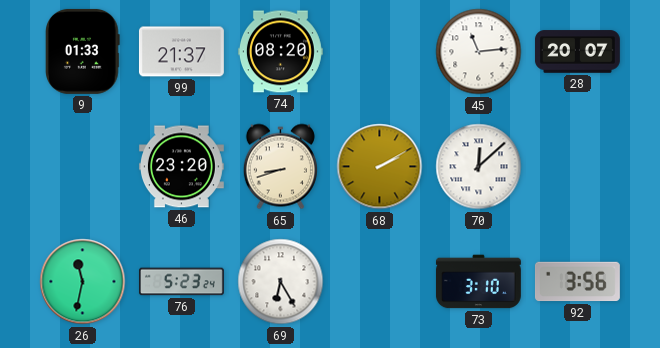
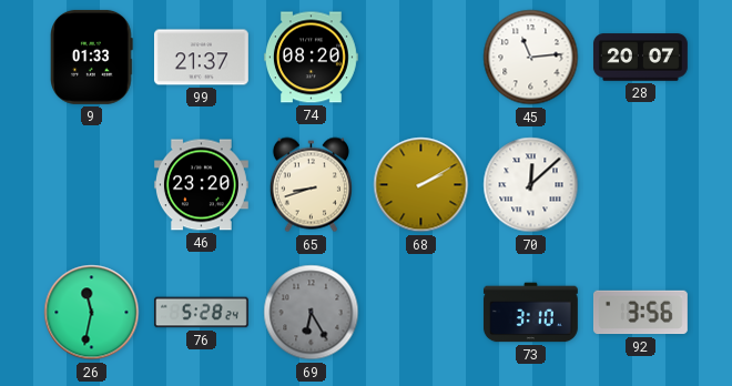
76: 5:23 -> 5:28
69 dial: white -> grey
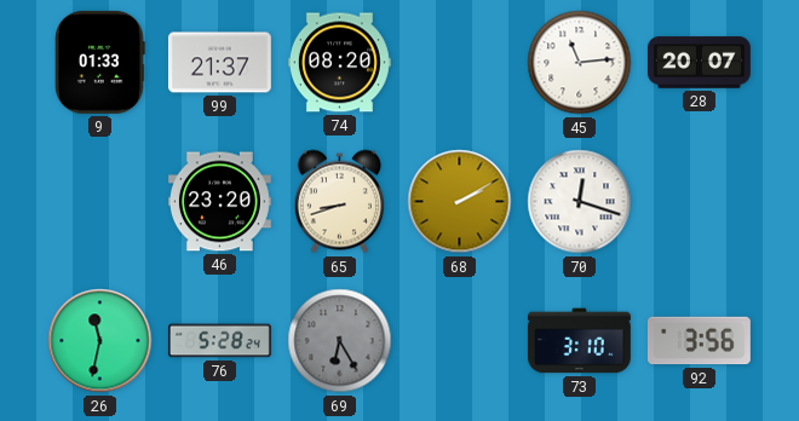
70: 12:08 -> 12:18
